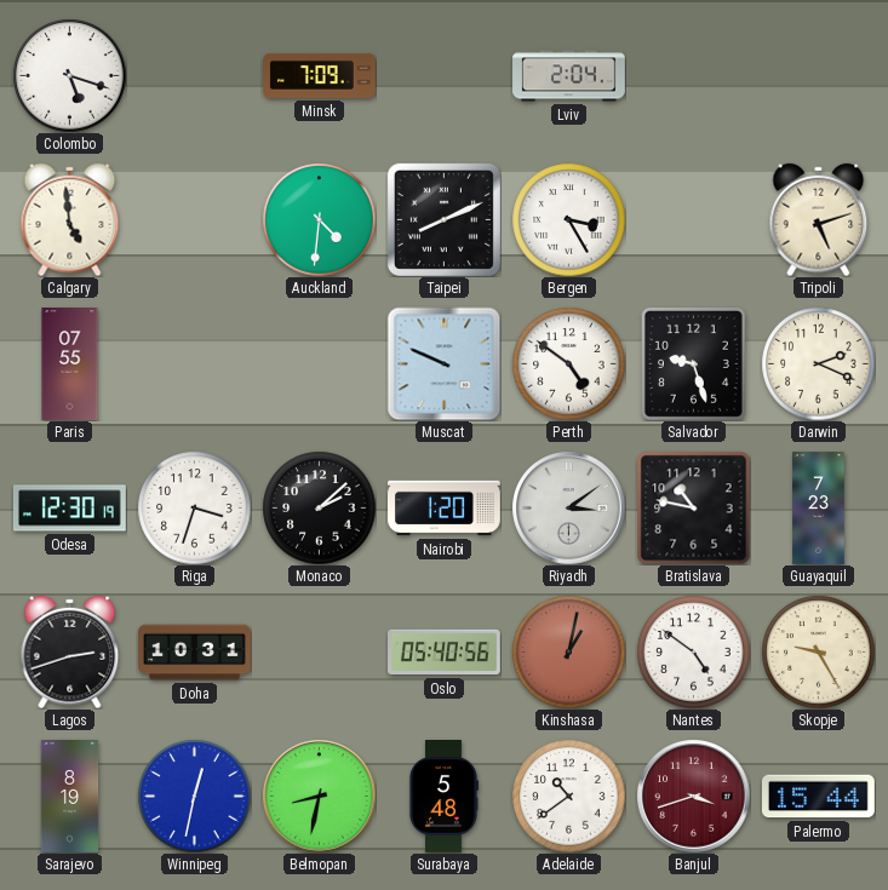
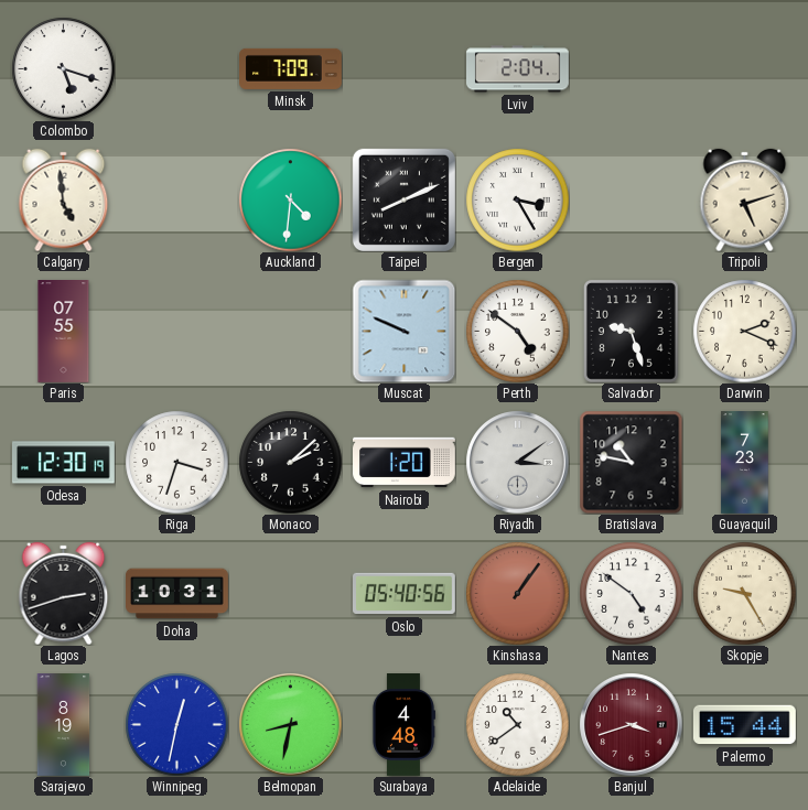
Kinshasa: 1:02 -> 1:06
Surabaya: 5:48 -> 4:48
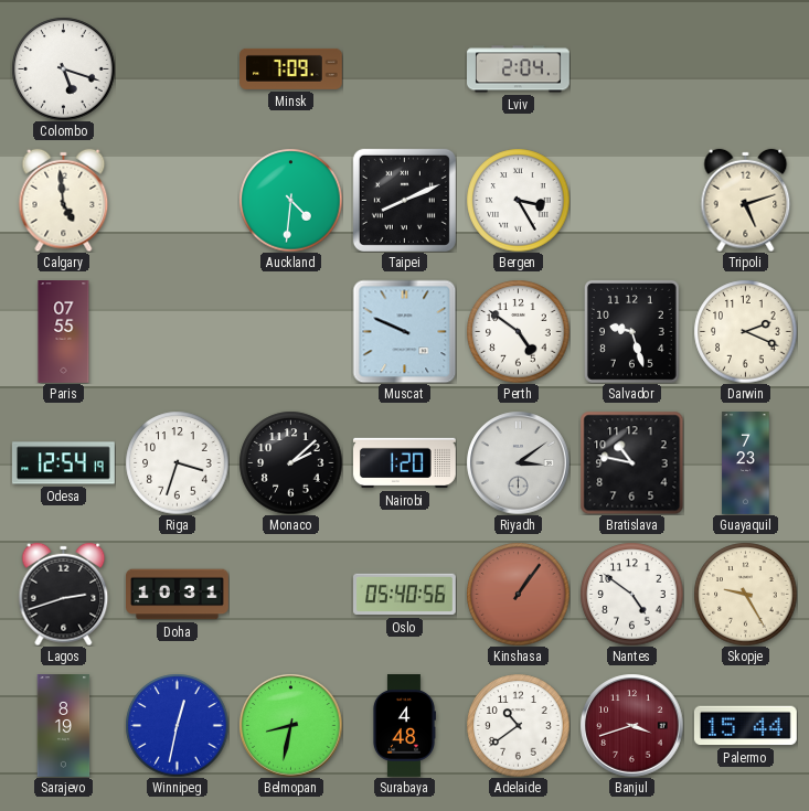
Odesa: 12:30 -> 12:54
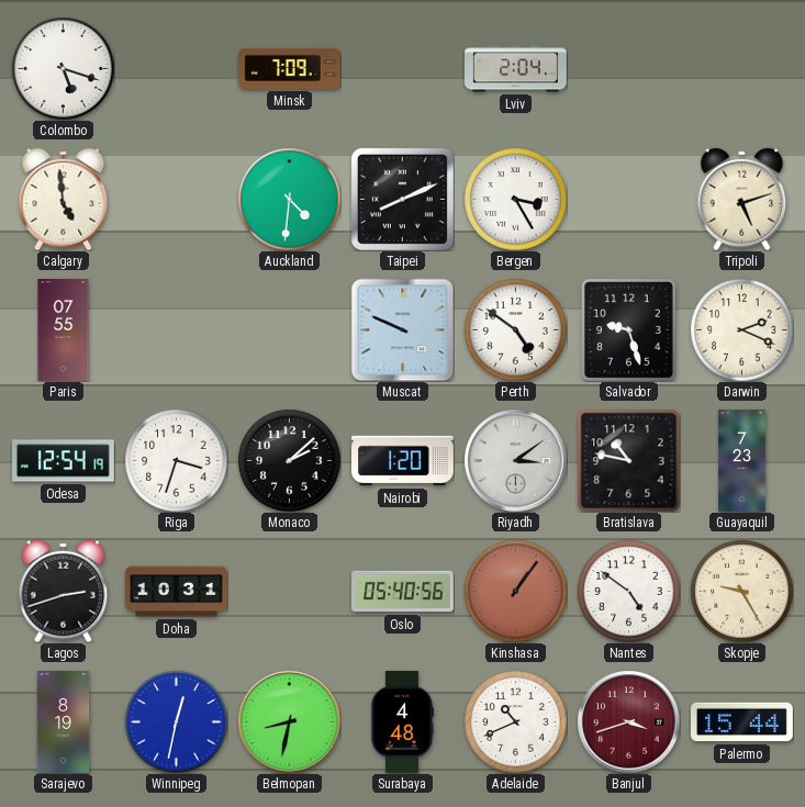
Adelaide: 10:39 -> 10:41
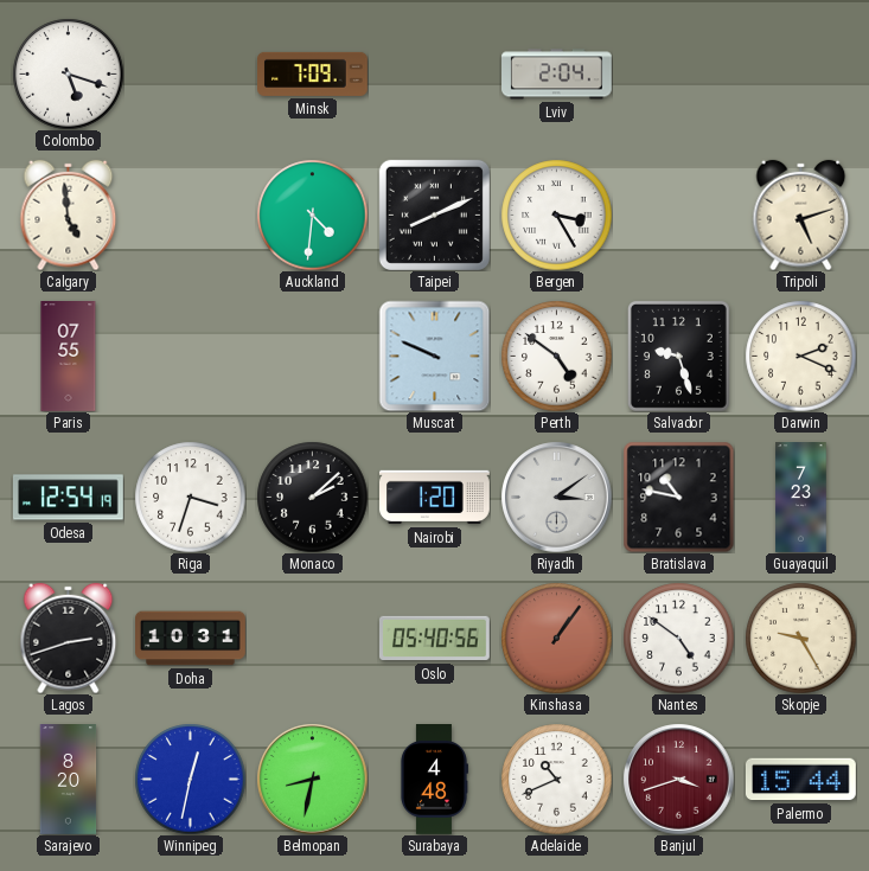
Sarajevo: 8:19 -> 8:20
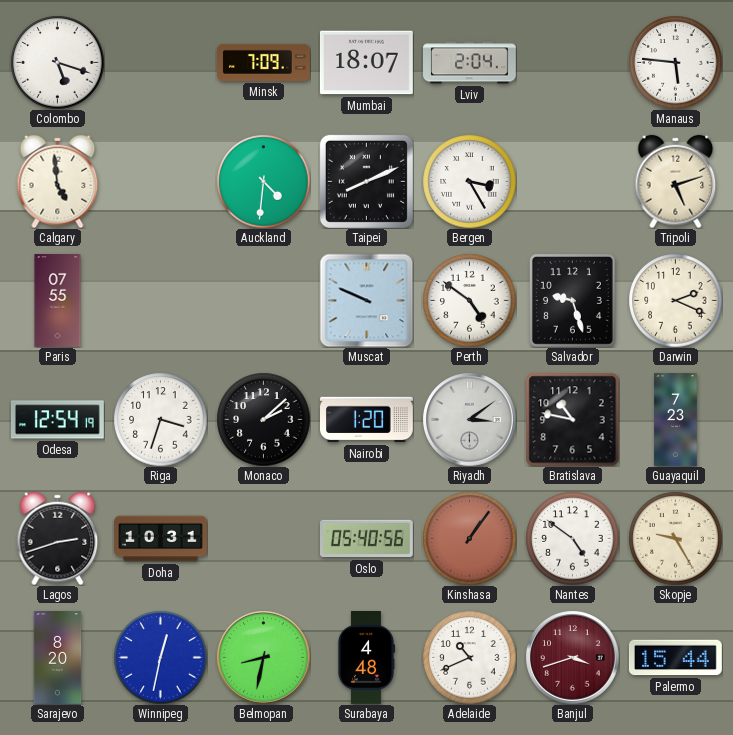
Mumbai: none -> 18:07
Manaus: none -> 5:46
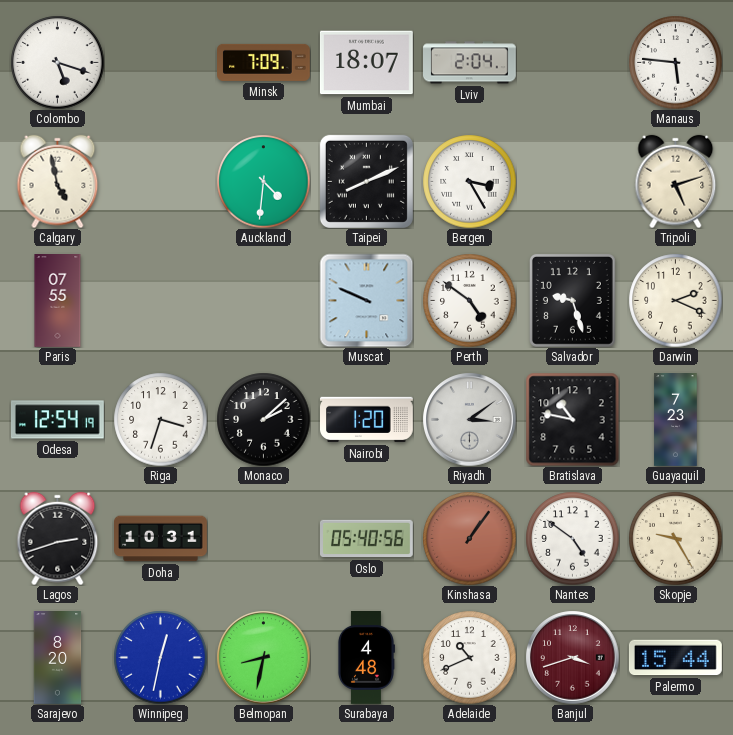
Calgary: 4:59 -> 4:58
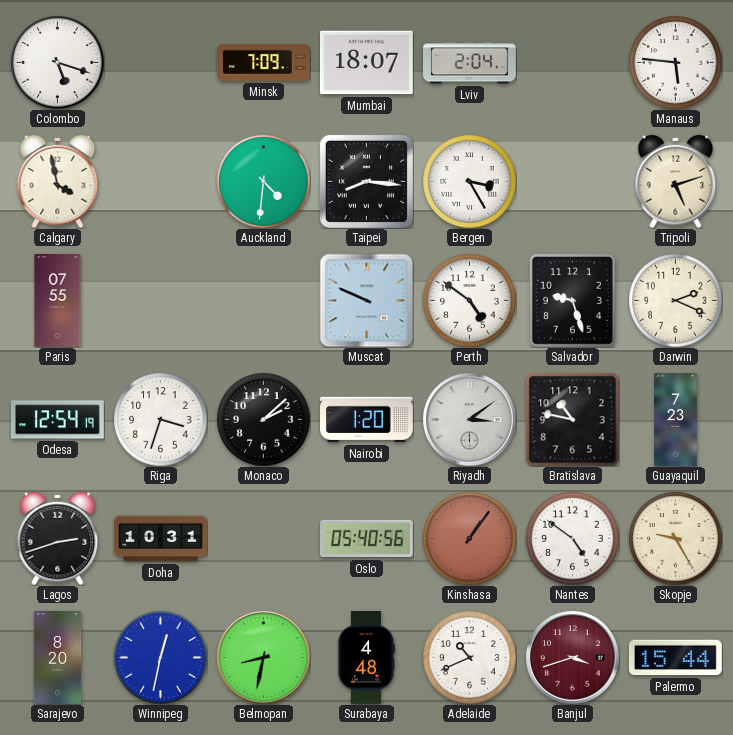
Calgary: 4:58 -> 3:58
Taipei: 8:11 -> 8:16
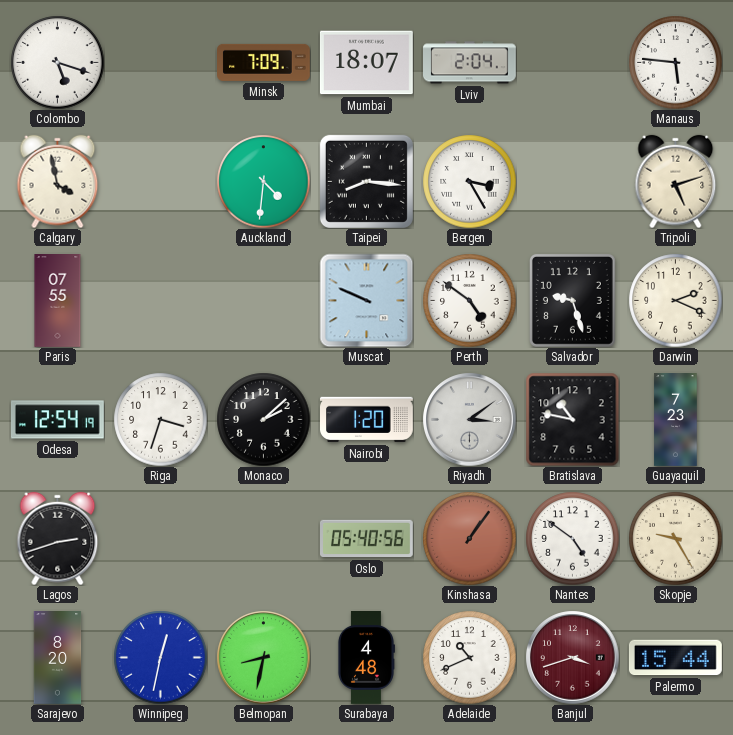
Doha: 10:31 -> none
